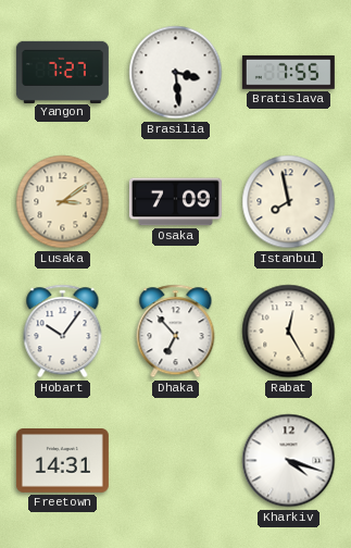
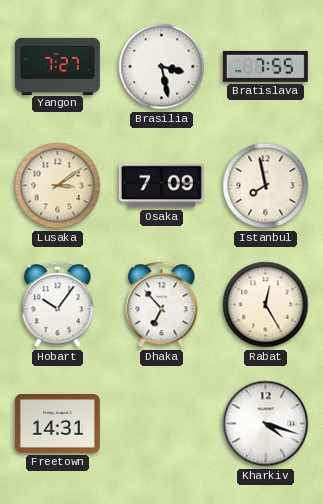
Brasilia: 3:29 -> 3:28
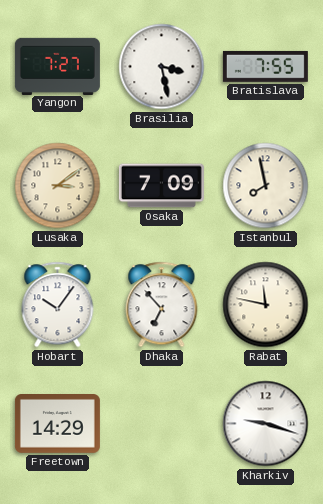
Rabat: 12:25 -> 11:47
Freetown: 14:31 -> 14:29
Kharkiv: 4:18 -> 9:18
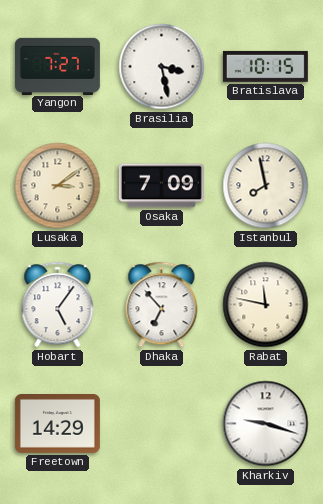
Bratislava: 7:55 -> 10:15
Hobart: 10:06 -> 5:06
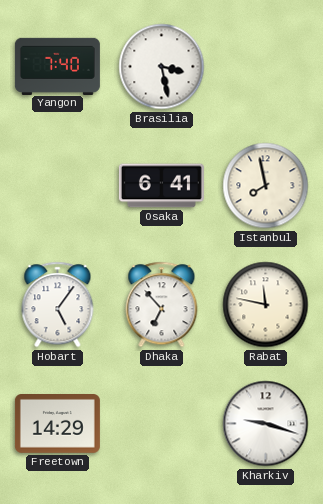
Yangon: 7:27 -> 7:40
Bratislava: 10:15 -> none
Lusaka: 3:09 -> none
Osaka: 7:09 -> 6:41
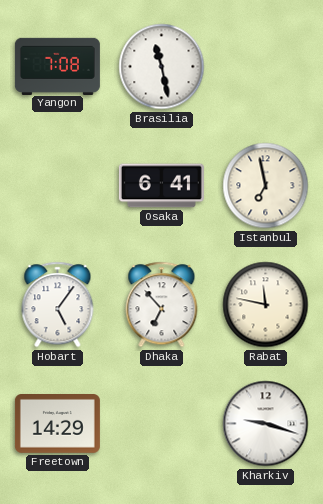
Yangon: 7:40 -> 7:08
Brasilia: 3:28 -> 11:28
Istanbul: 7:58 -> 6:58
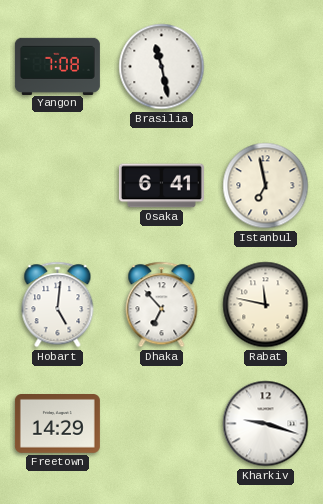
Hobart: 5:06 -> 5:01
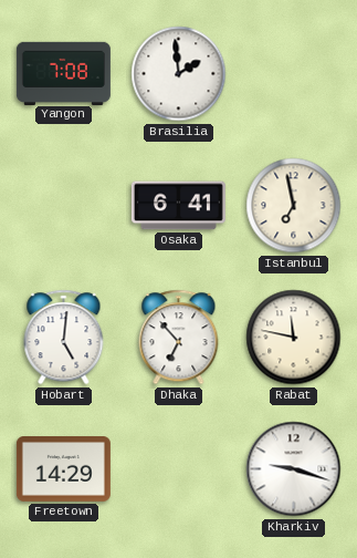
Brasilia: 11:28 -> 1:59
